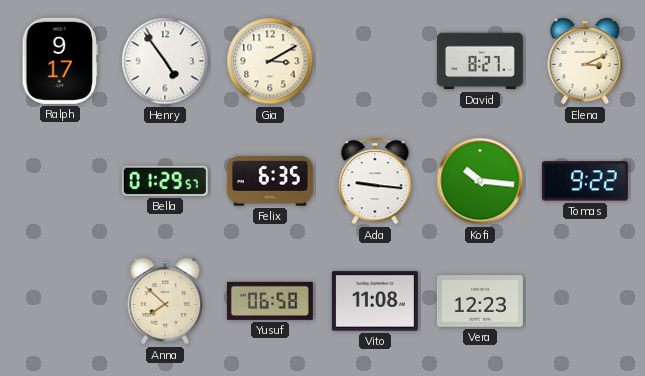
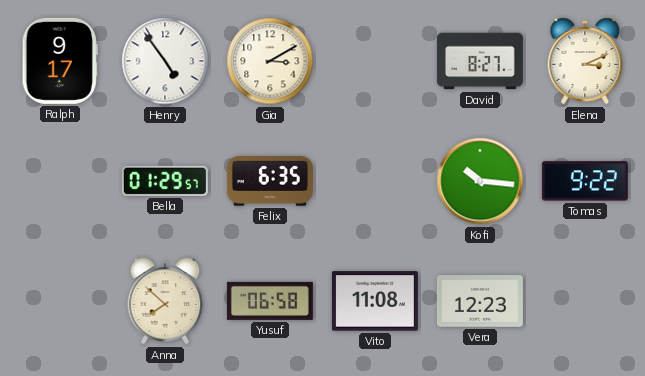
Ada: 9:16 -> none
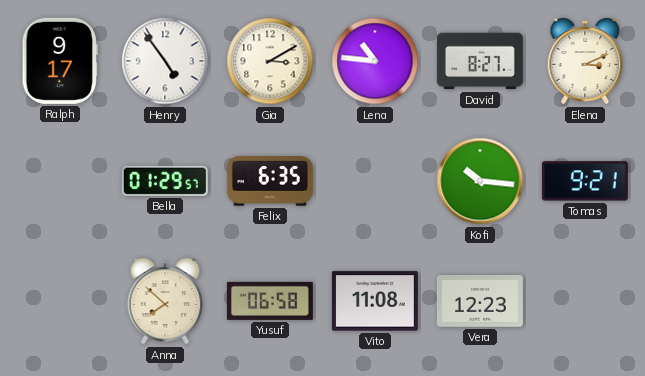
Lena: none -> 10:46
Tomas: 9:22 -> 9:21
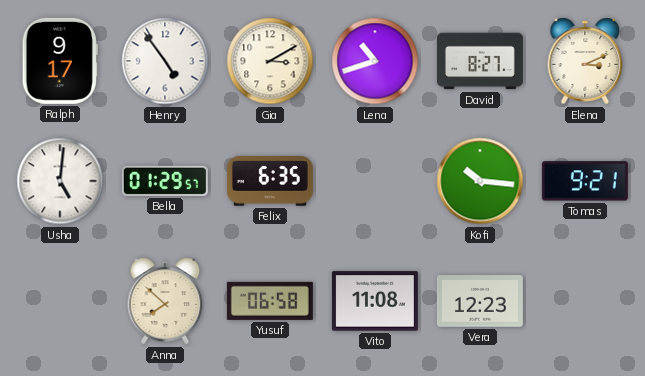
Lena: 10:46 -> 10:42
Usha: none -> 5:01
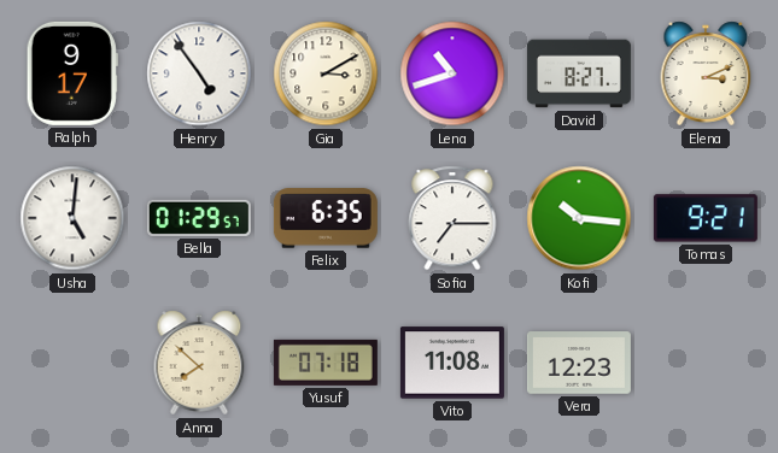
Sofia: none -> 7:15
Yusuf: 06:58 -> 07:18
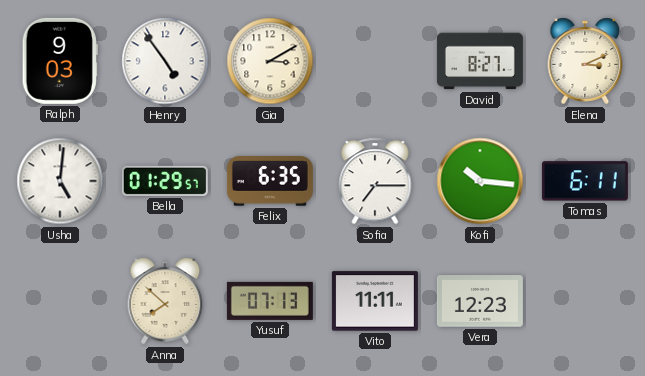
Ralph: 9:17 -> 9:03
Lena: 10:42 -> none
Tomas: 9:21 -> 6:11
Yusuf: 07:18 -> 07:13
Vito: 11:08 -> 11:11
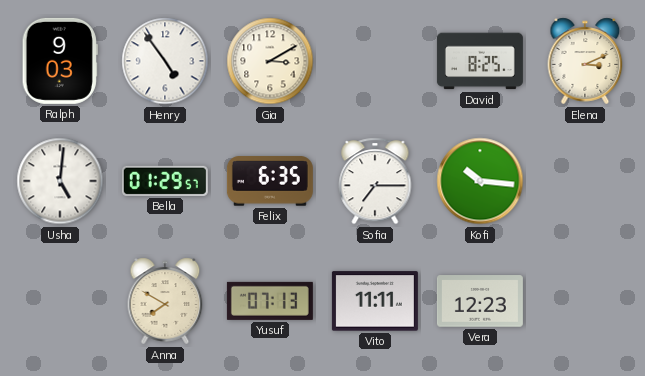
David: 8:27 -> 8:25
Tomas: 6:11 -> none
Anna: 7:52 -> 7:50
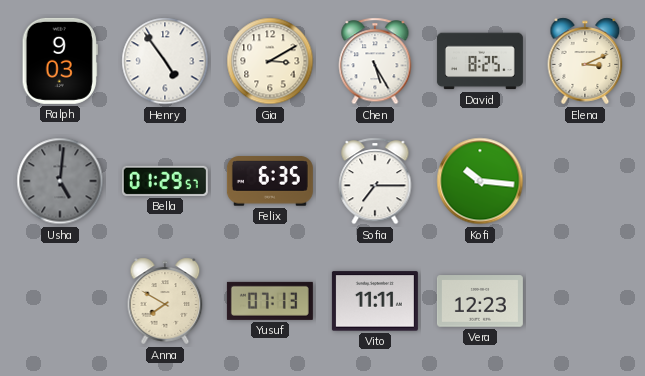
Chen: none -> 5:25
Usha dial: white -> grey
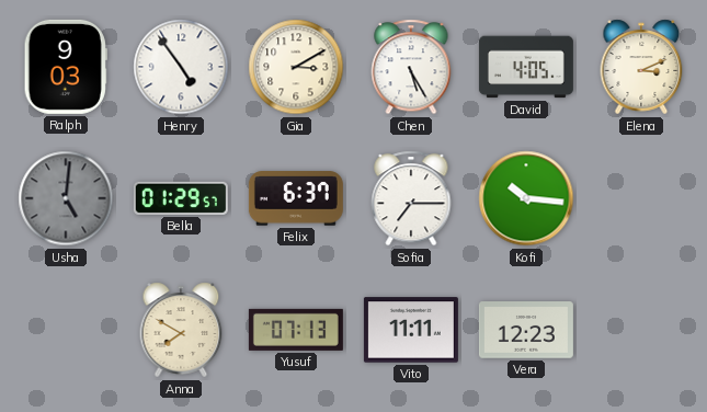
David: 8:25 -> 4:05
Felix: 6:35 -> 6:37
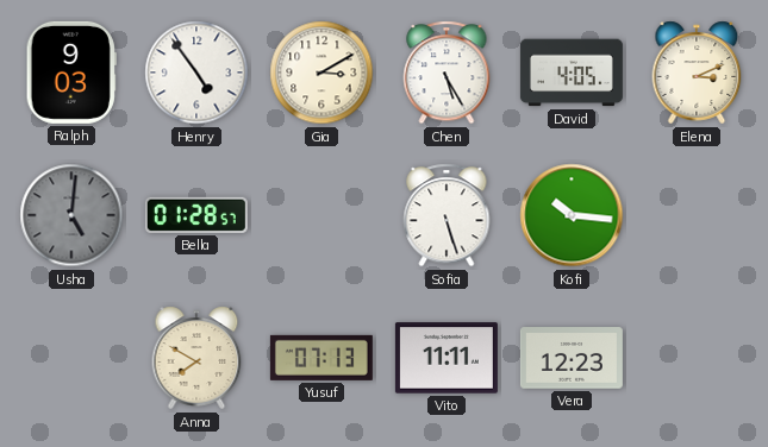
Bella: 01:29 -> 01:28
Felix: 6:37 -> none
Sofia: 7:15 -> 5:27
